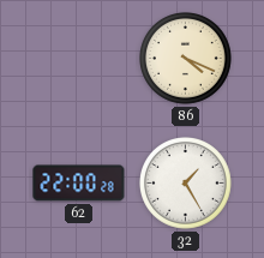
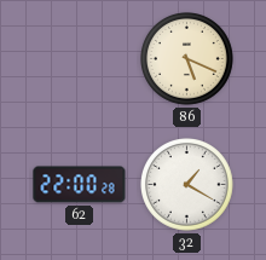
86: 4:19 -> 5:19
32: 1:25 -> 1:20
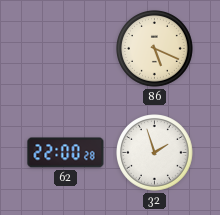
32: 1:20 -> 1:57
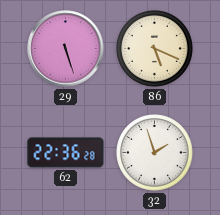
29: none -> 5:27
62: 22:00 -> 22:36
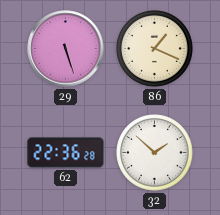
86: 5:19 -> 1:19
32: 1:57 -> 1:52
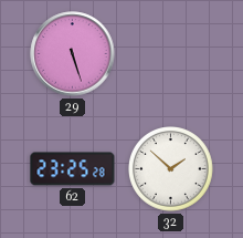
86: 1:19 -> none
62: 22:36 -> 23:25
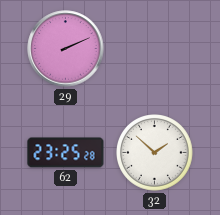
29: 5:27 -> 2:11
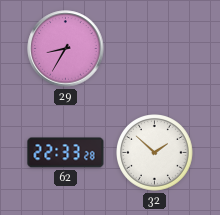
29: 2:11 -> 8:35
62: 23:25 -> 22:33
